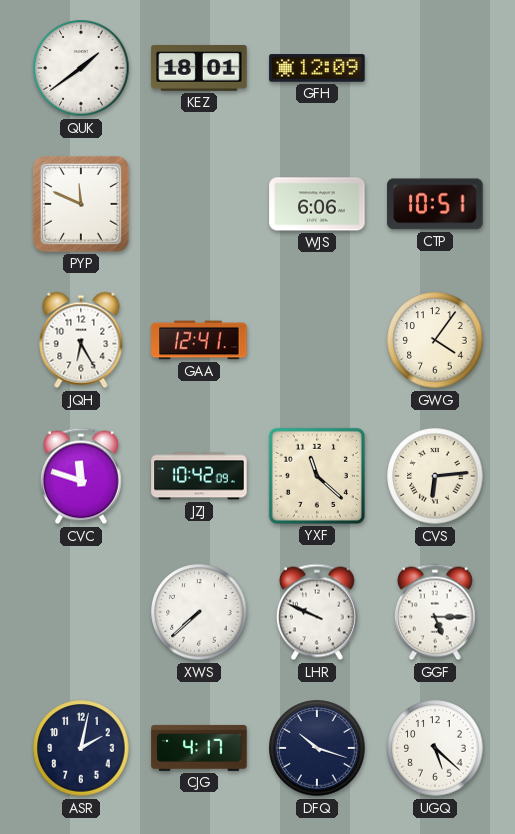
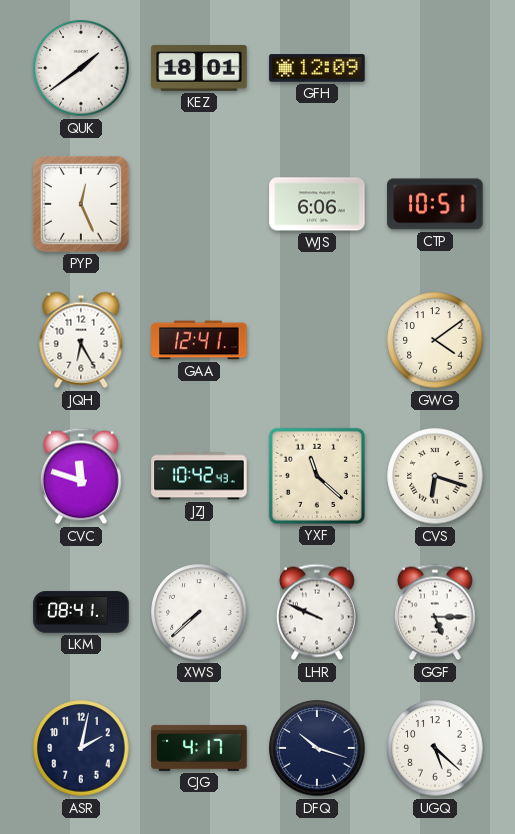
PYP: 11:49 -> 12:26
GWG: 4:06 -> 4:09
JZJ: 10:42:09 -> 10:42:43
CVS: 6:14 -> 6:18
LKM: none -> 08:41
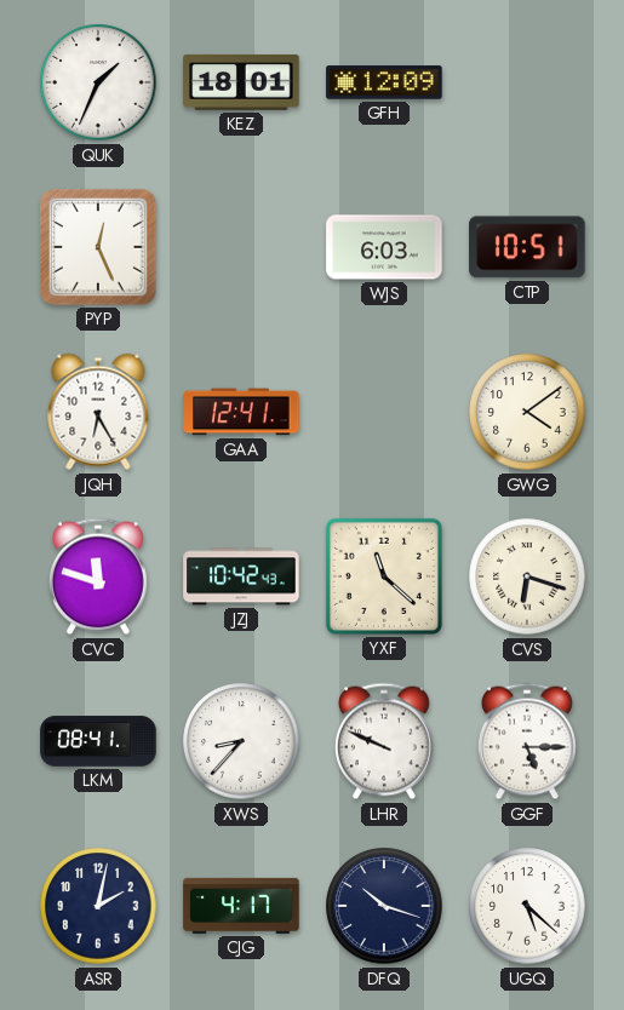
QUK: 1:39 -> 1:34
WJS: 6:06 -> 6:03
XWS: 7:38 -> 8:37
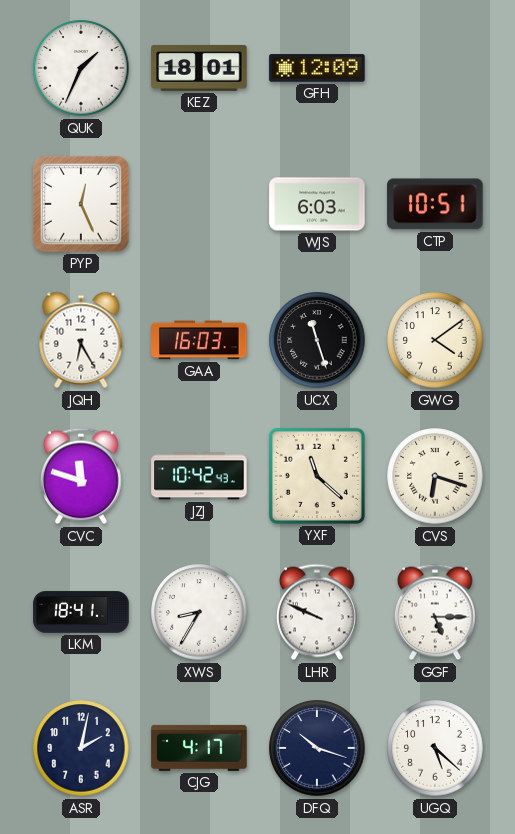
GAA: 12:41 -> 16:03
UCX: none -> 11:27
LKM: 08:41 -> 18:41
XWS: 8:37 -> 8:35
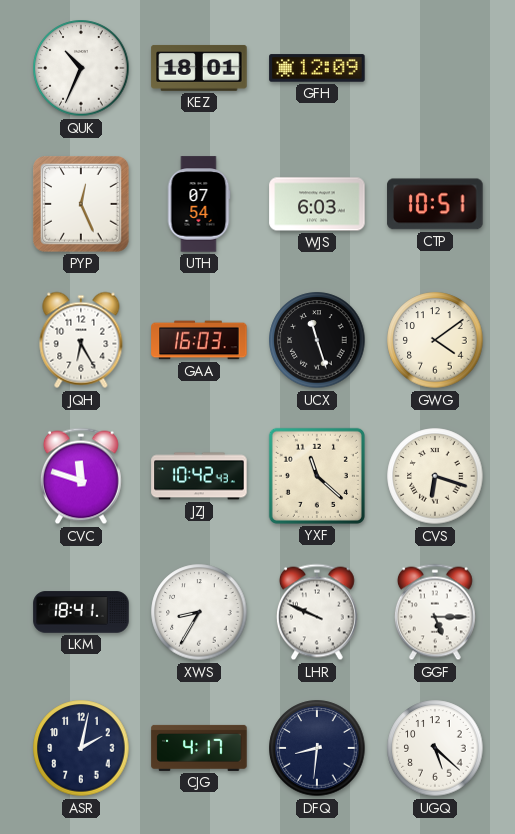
QUK: 1:34 -> 10:34
UTH: none -> 07:54
DFQ: 10:18 -> 8:31
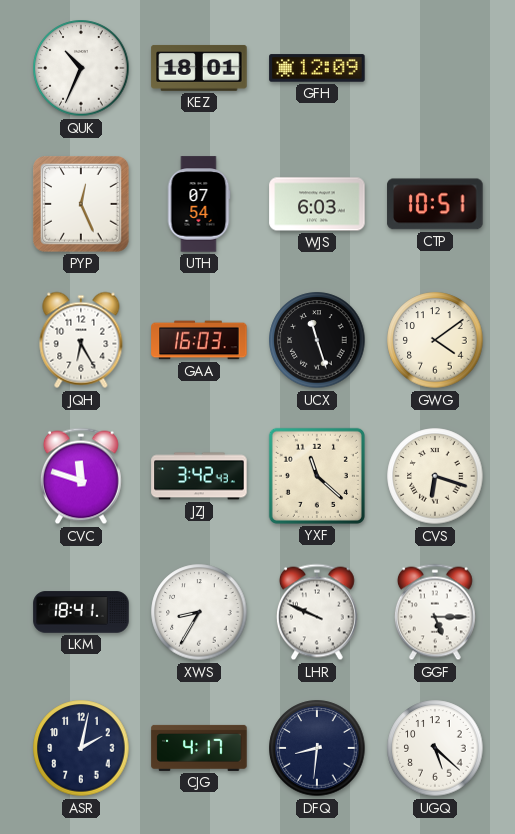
JZJ: 10:42 -> 3:42
